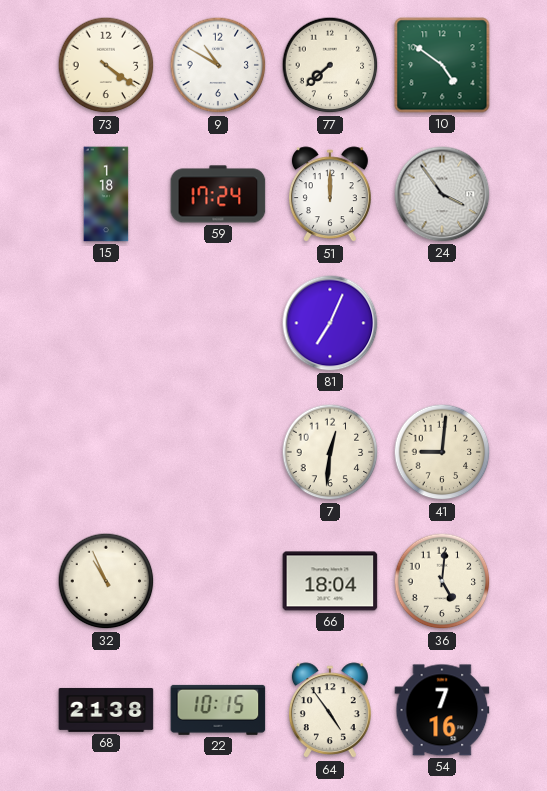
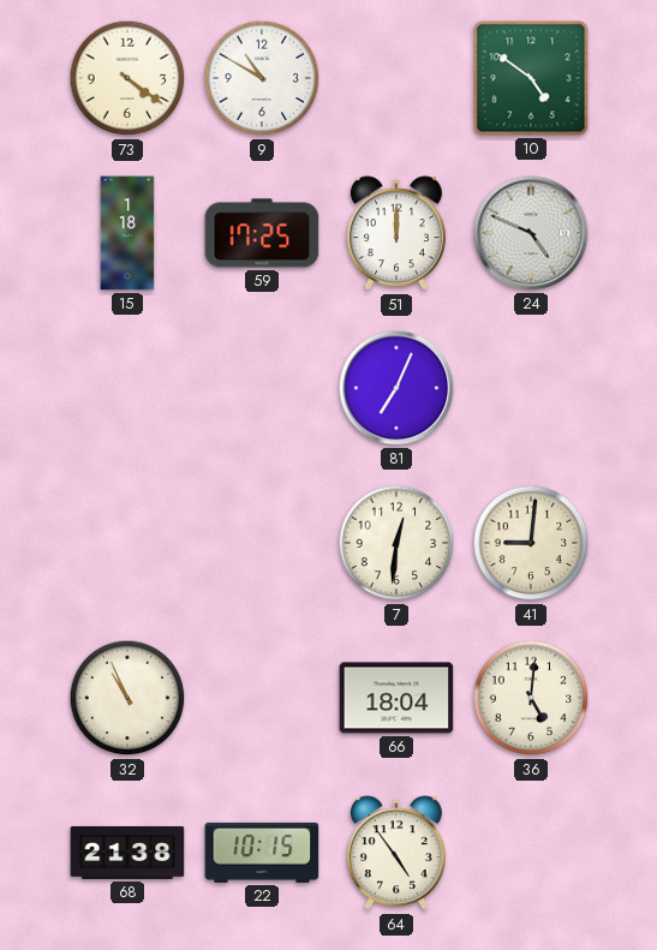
77: 7:38 -> none
59: 17:24 -> 17:25
24: 3:54 -> 4:49
54: 7:16 -> none
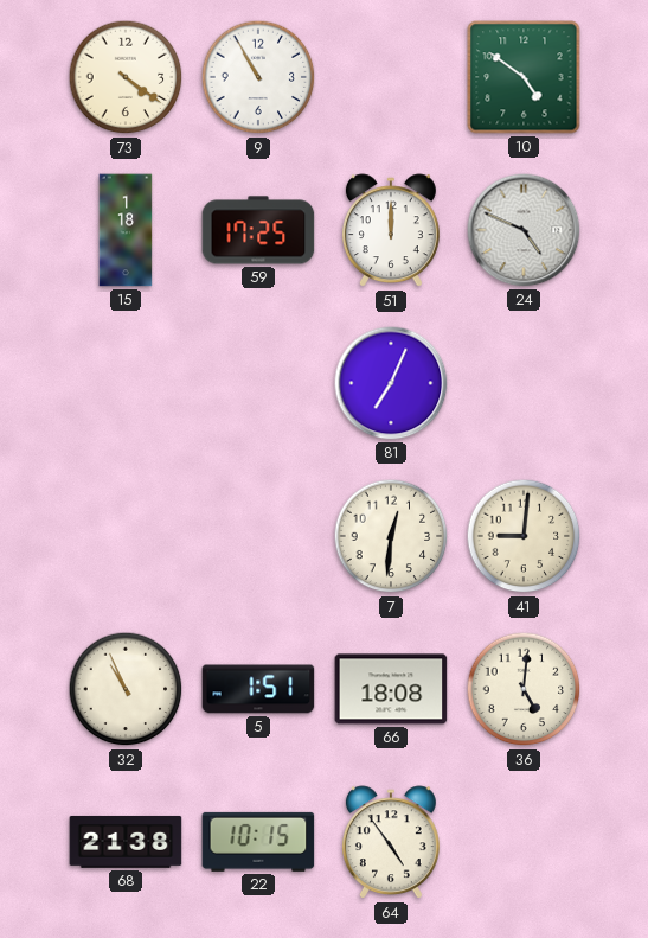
9: 10:50 -> 10:55
5: none -> 1:51
66: 18:04 -> 18:08
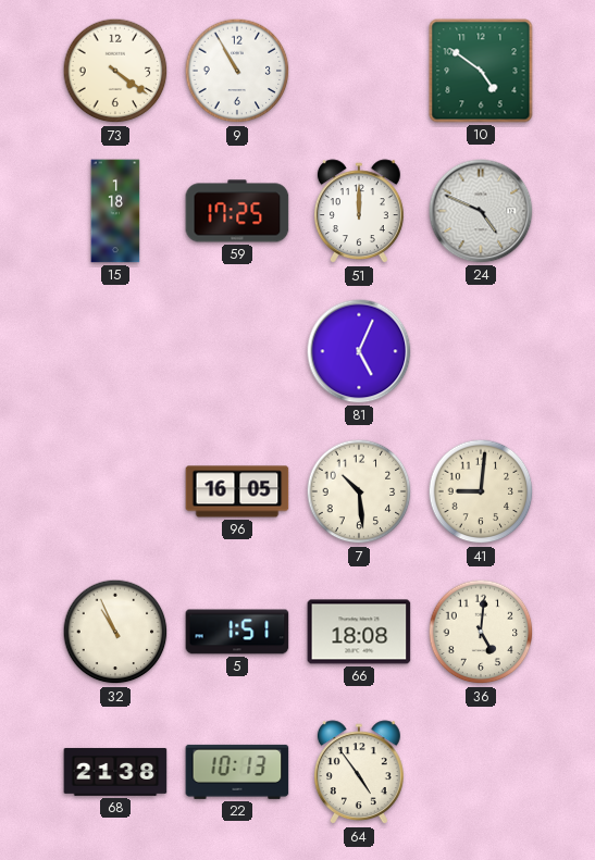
81: 7:04 -> 5:04
96: none -> 16:05
7: 12:31 -> 10:29
22: 10:15 -> 10:13
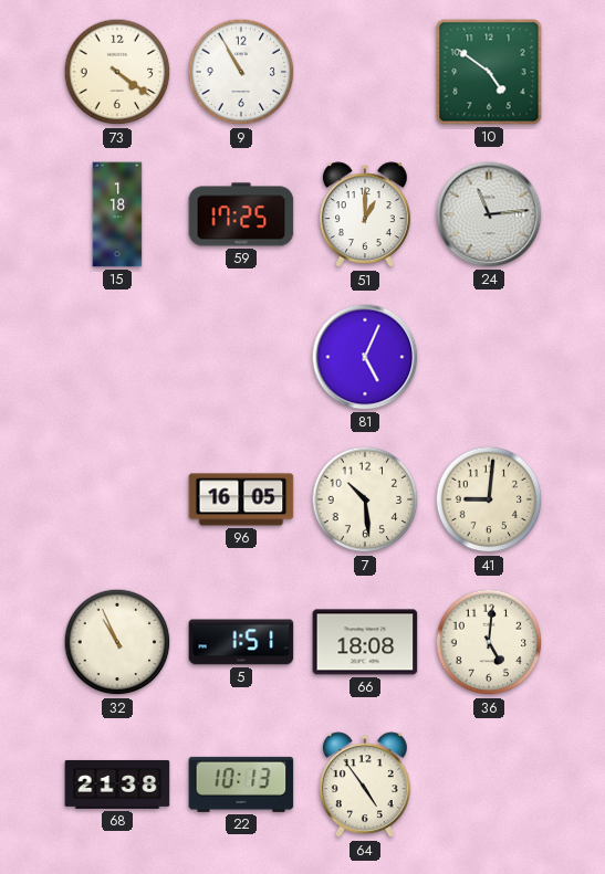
51: 12:00 -> 1:00
24: 4:49 -> 11:14
